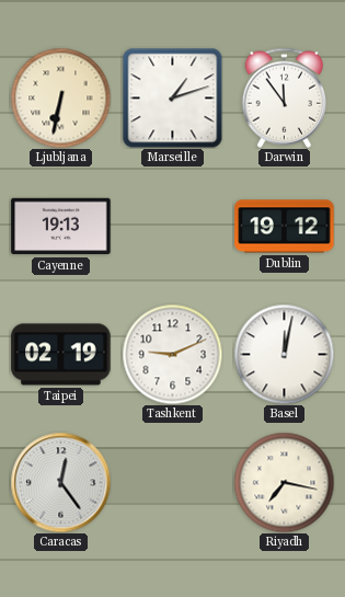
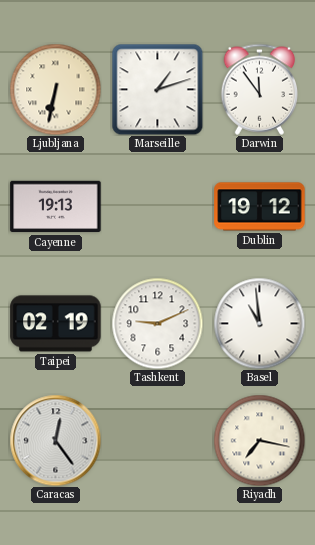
Basel: 12:02 -> 10:59
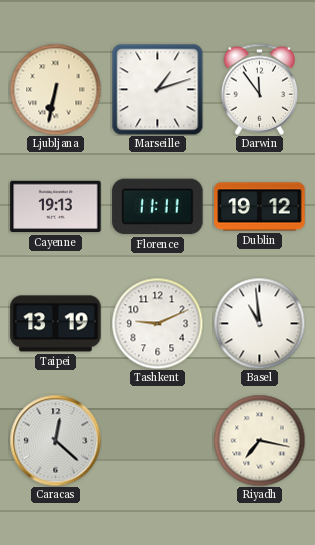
Florence: none -> 11:11
Taipei: 02:19 -> 13:19
Caracas: 12:24 -> 12:22
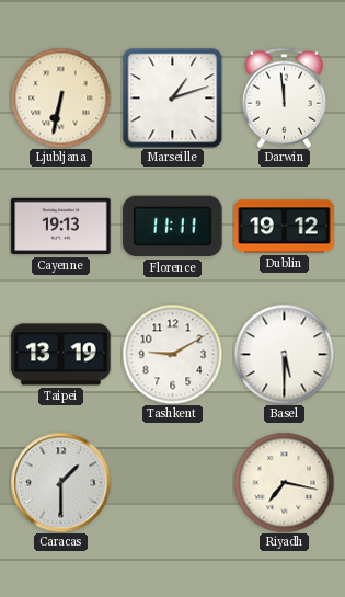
Darwin: 11:54 -> 11:59
Tashkent: 9:11 -> 9:10
Basel: 10:59 -> 5:30
Caracas: 12:22 -> 1:30
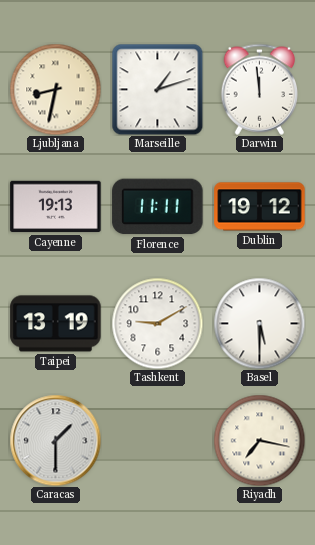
Ljubljana: 6:32 -> 8:32
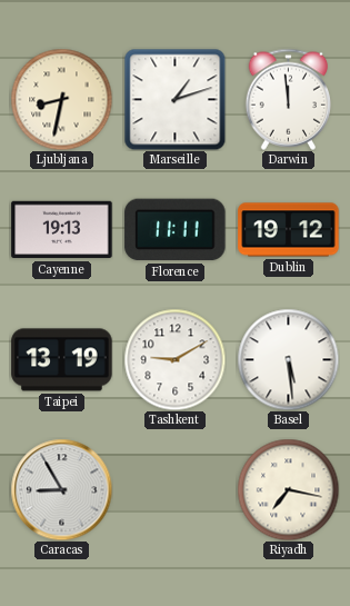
Basel: 5:30 -> 5:29
Caracas: 1:30 -> 8:55
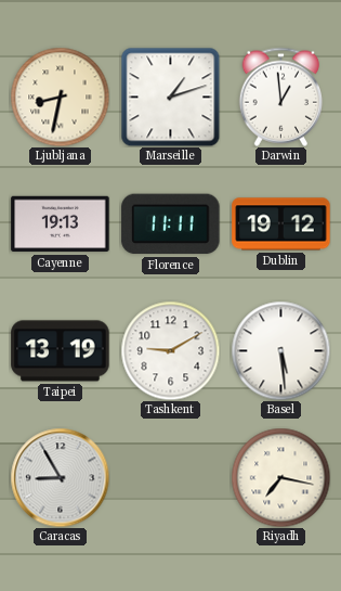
Darwin: 11:59 -> 12:59
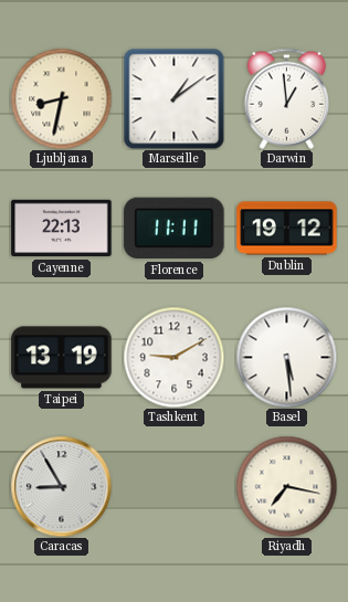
Marseille: 1:12 -> 1:09
Cayenne: 19:13 -> 22:13
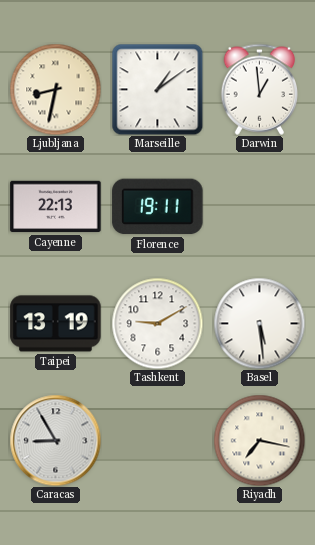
Florence: 11:11 -> 19:11
Dublin: 19:12 -> none
